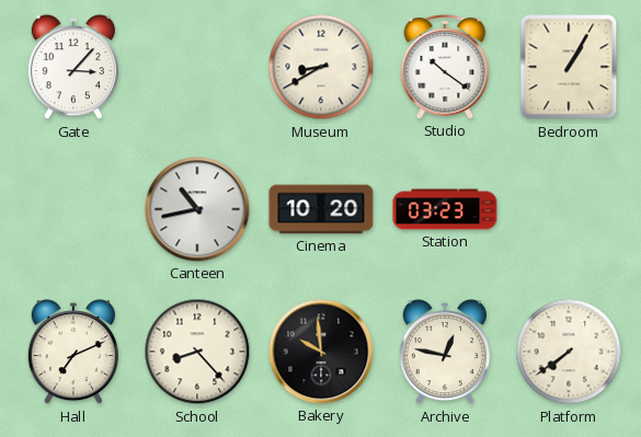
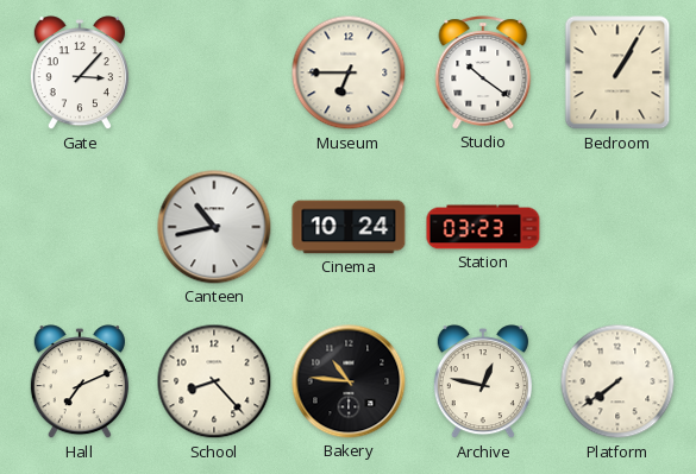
Museum: 8:40 -> 6:45
Cinema: 10:20 -> 10:24
Bakery: 9:59 -> 10:46
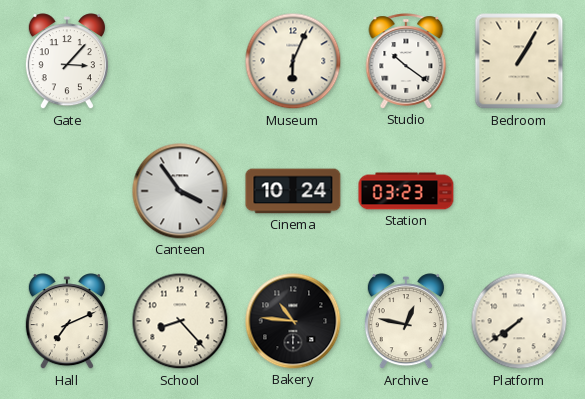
Museum: 6:45 -> 6:04
Canteen: 10:43 -> 3:54
